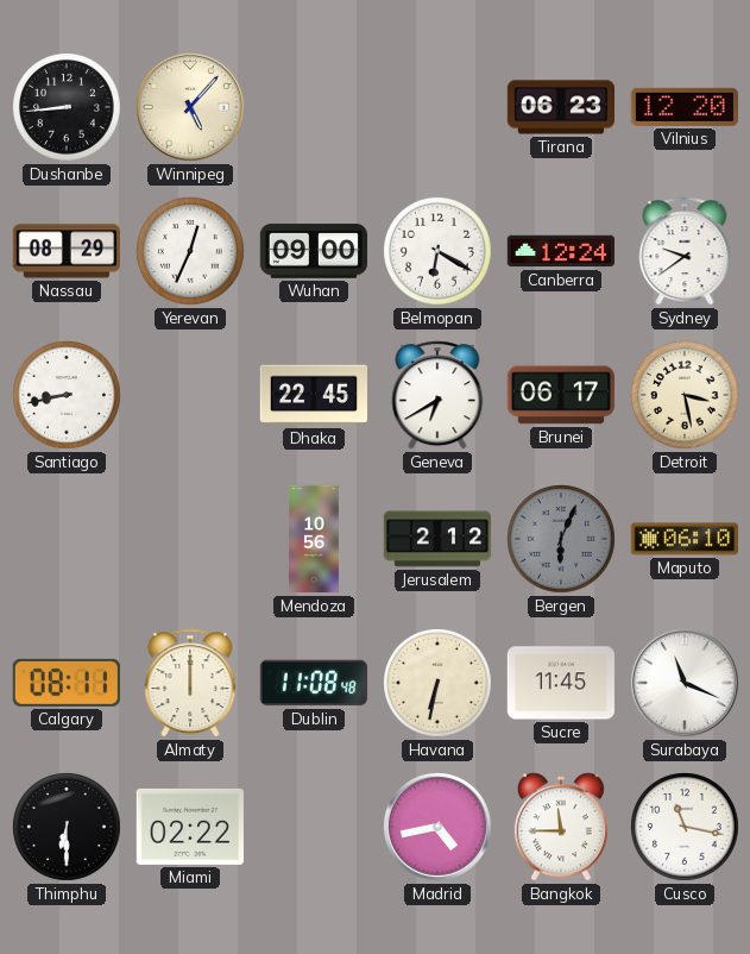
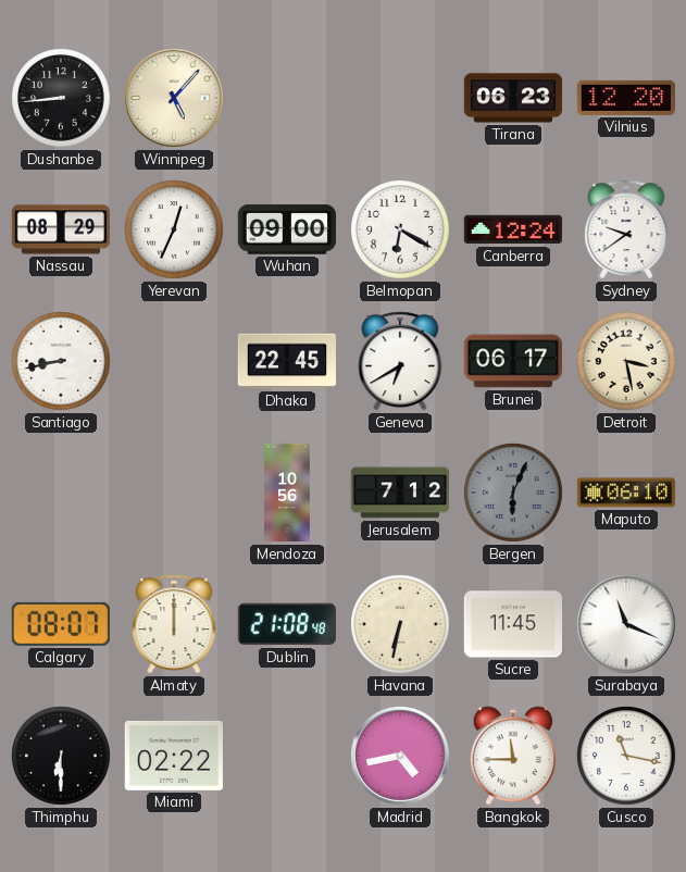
Jerusalem: 2:12 -> 7:12
Calgary: 08:11 -> 08:07
Dublin: 11:08 -> 21:08
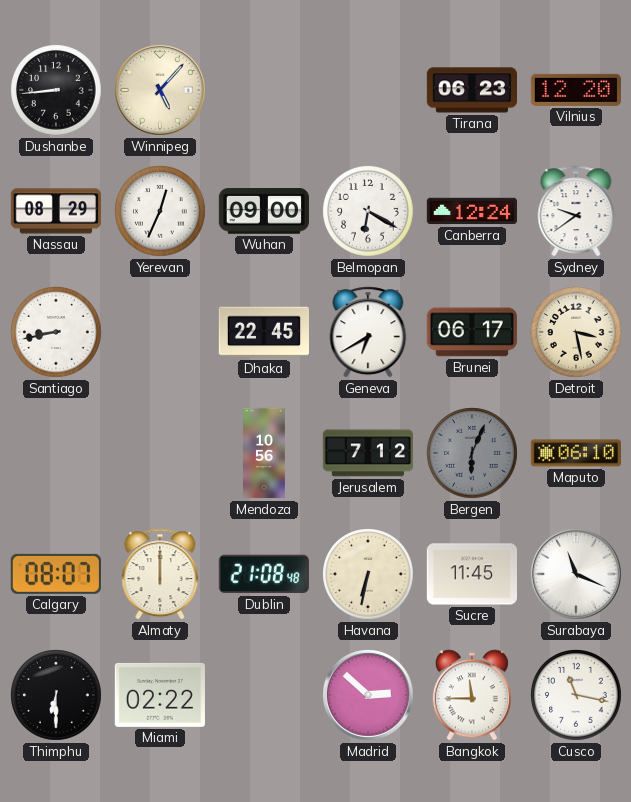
Madrid: 4:43 -> 2:52
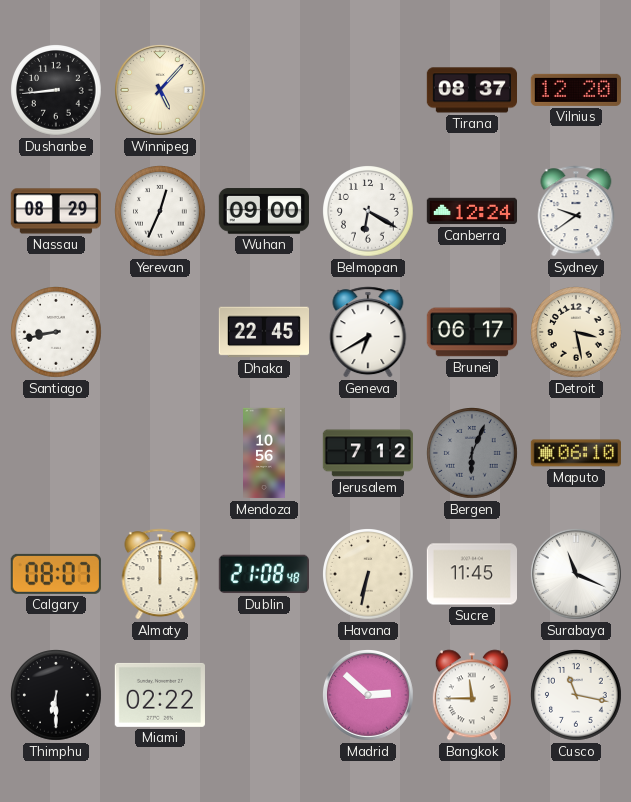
Tirana: 06:23 -> 08:37
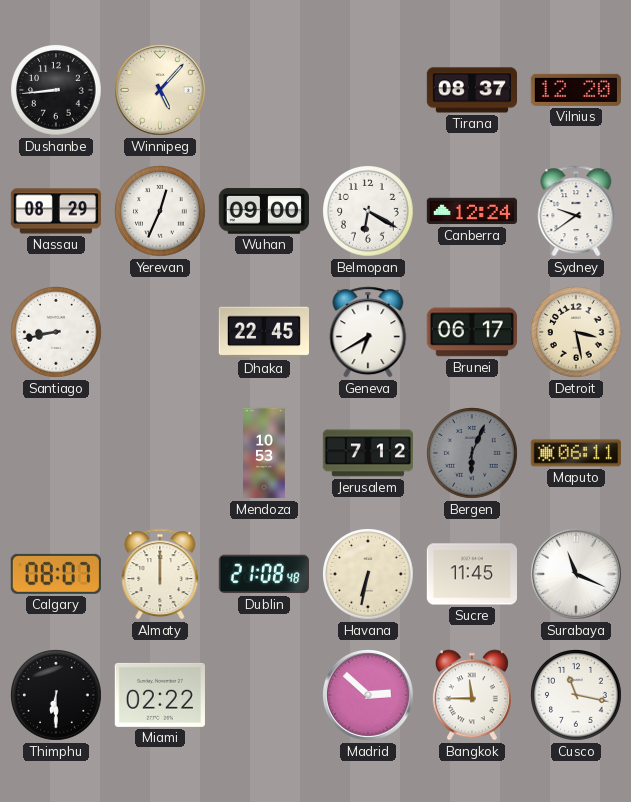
Mendoza: 10:56 -> 10:53
Maputo: 06:10 -> 06:11
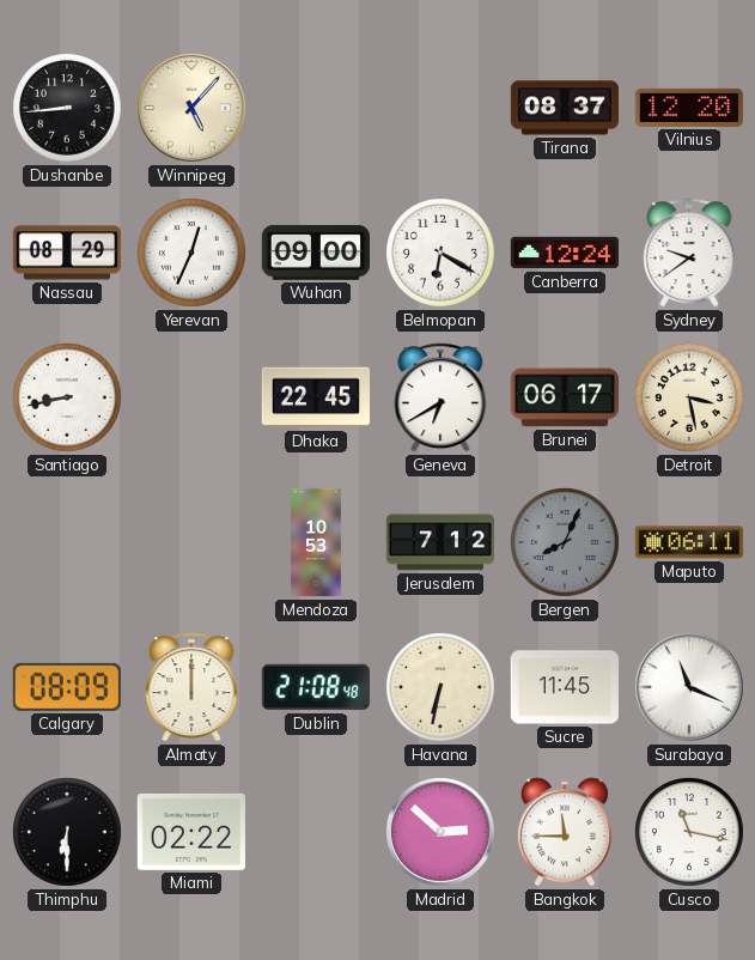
Bergen: 6:04 -> 8:04
Calgary: 08:07 -> 08:09
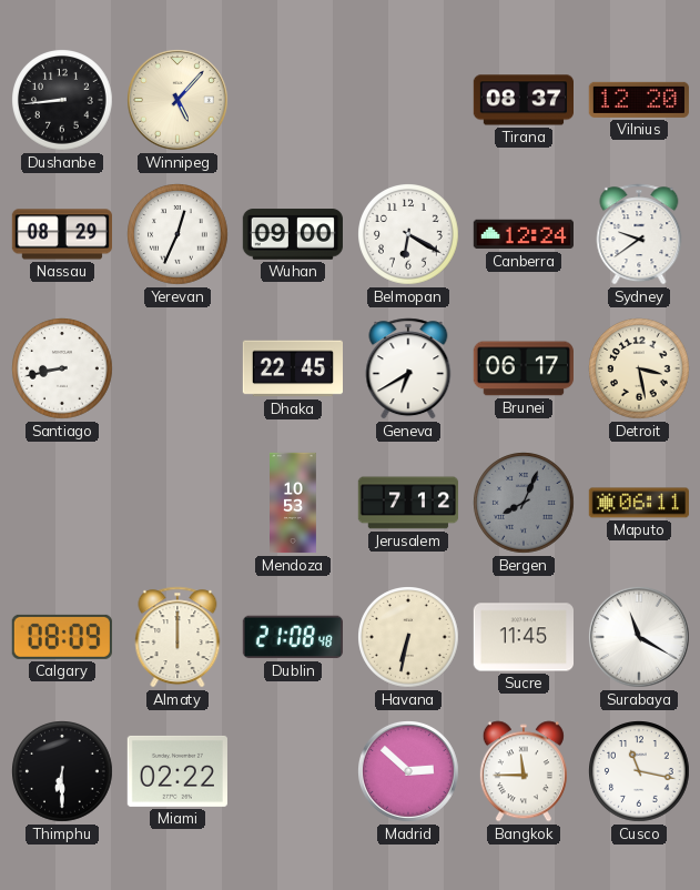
Surabaya: 11:19 -> 11:20
